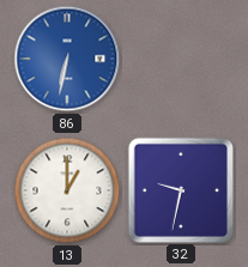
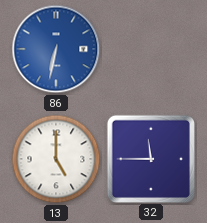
13: 1:00 -> 5:00
32: 9:32 -> 11:45
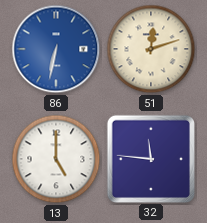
51: none -> 12:12
32: 11:45 -> 11:46
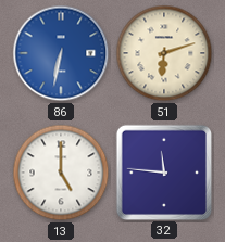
51: 12:12 -> 6:12
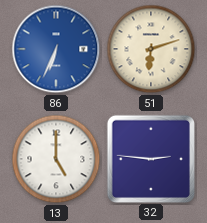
86: 6:32 -> 6:34
32: 11:46 -> 2:46
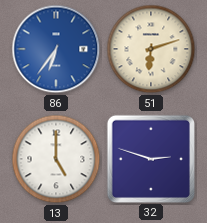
86: 6:34 -> 6:36
32: 2:46 -> 2:48
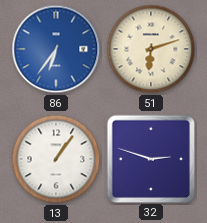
13: 5:00 -> 1:06
